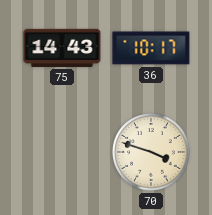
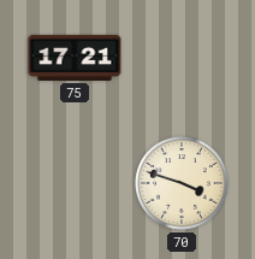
75: 14:43 -> 17:21
36: 10:17 -> none
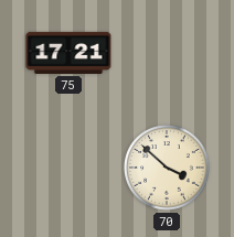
70: 3:48 -> 3:52
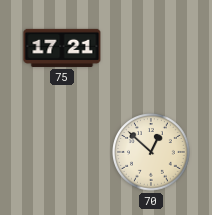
70: 3:52 -> 12:52
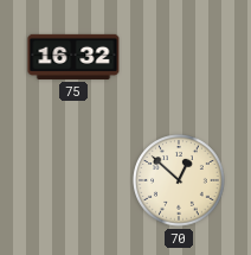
75: 17:21 -> 16:32
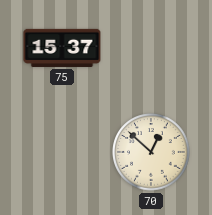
75: 16:32 -> 15:37
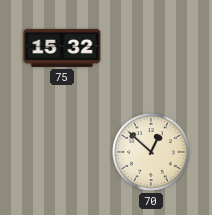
75: 15:37 -> 15:32
